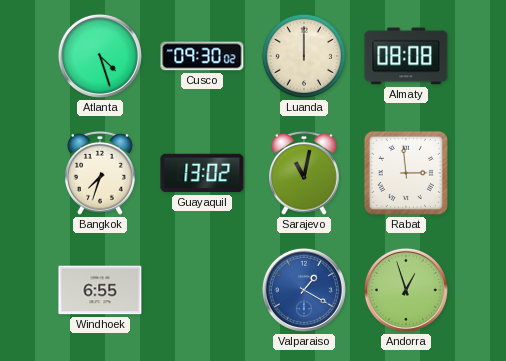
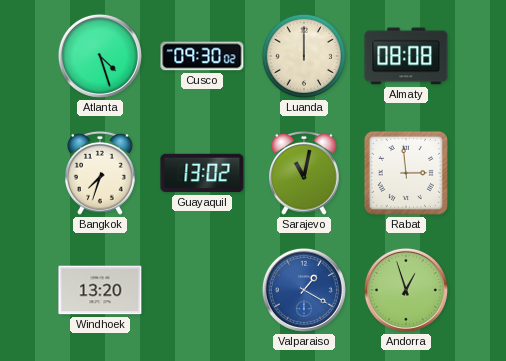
Windhoek: 6:55 -> 13:20
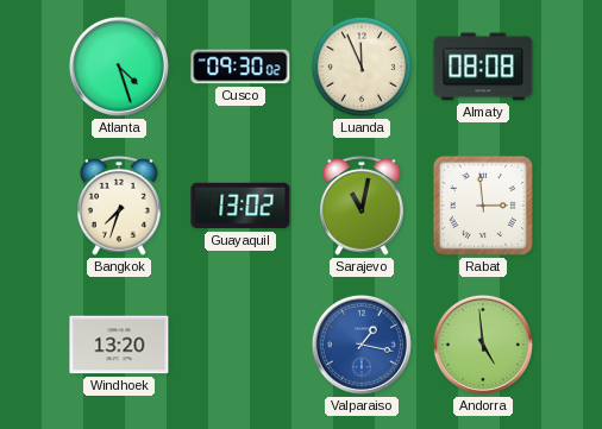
Luanda: 12:00 -> 11:56
Valparaiso: 1:20 -> 1:17
Andorra: 12:57 -> 4:59
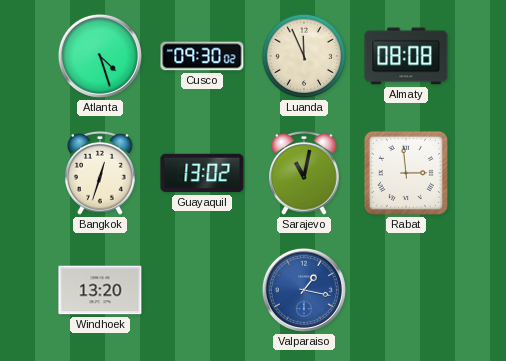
Bangkok: 7:33 -> 12:33
Andorra: 4:59 -> none
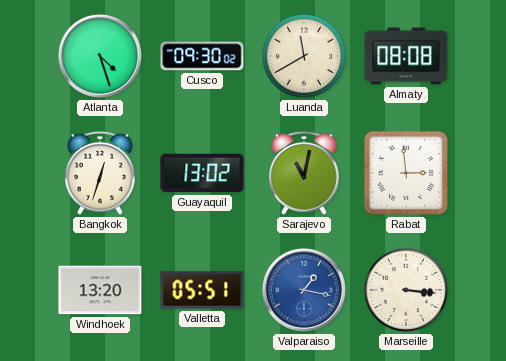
Luanda: 11:56 -> 11:40
Valletta: none -> 05:51
Marseille: none -> 3:16
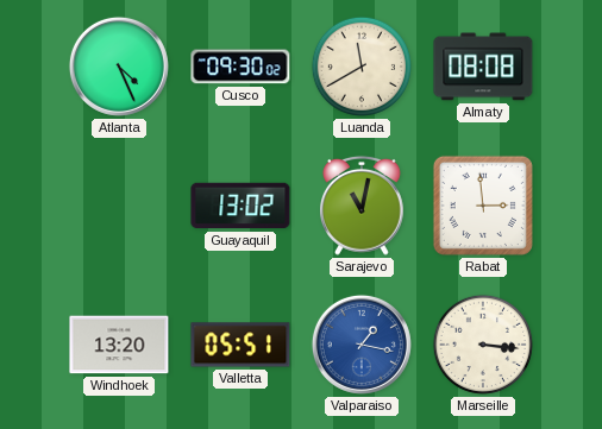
Atlanta: 4:27 -> 4:26
Bangkok: 12:33 -> none
